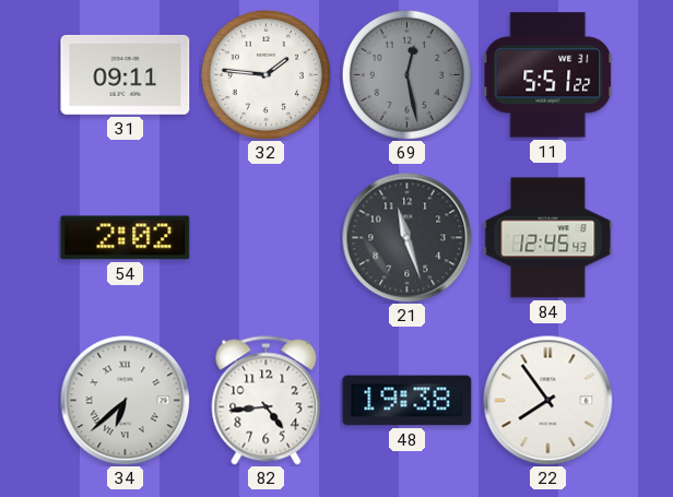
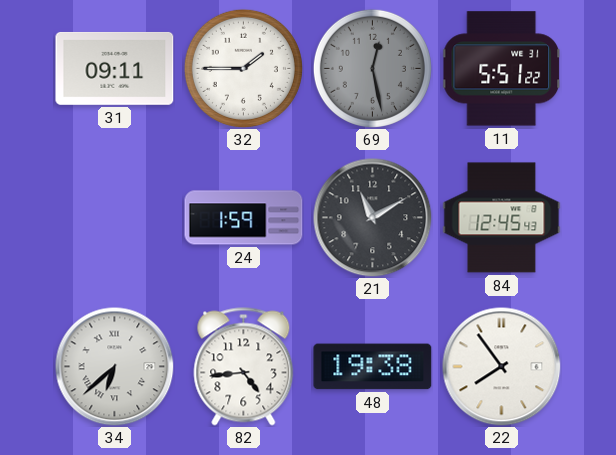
32: 1:46 -> 1:45
54: 2:02 -> none
24: none -> 1:59
21: 11:27 -> 11:10
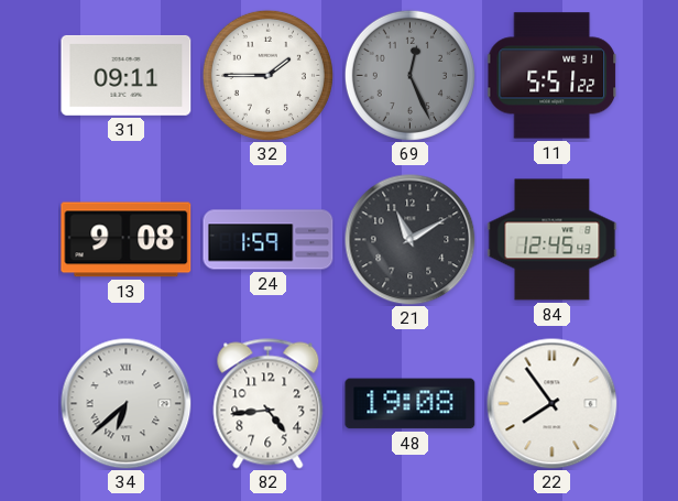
69: 12:28 -> 12:26
13: none -> 9:08
48: 19:38 -> 19:08
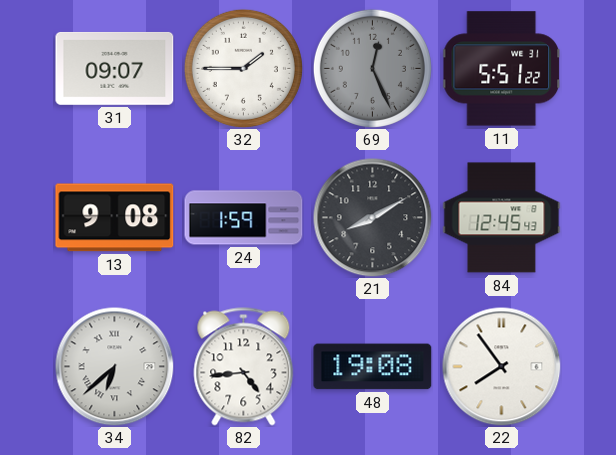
31: 09:11 -> 09:07
21: 11:10 -> 8:10
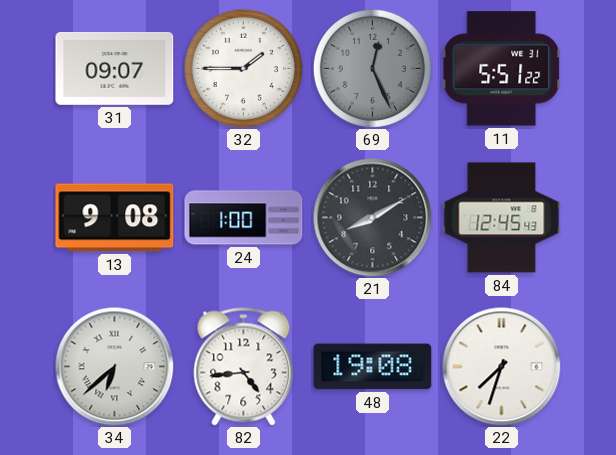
24: 1:59 -> 1:00
22: 7:54 -> 7:33
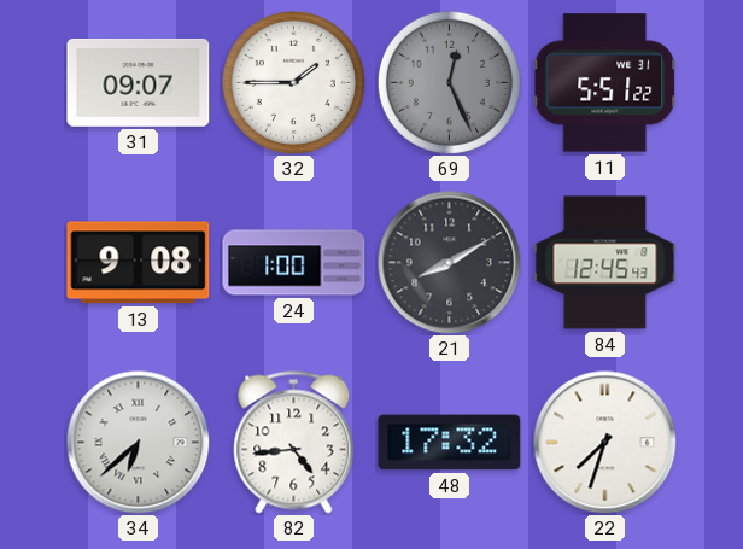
48: 19:08 -> 17:32
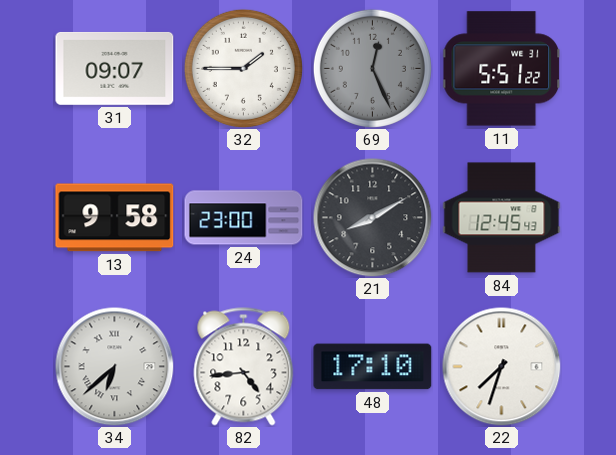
13: 9:08 -> 9:58
24: 1:00 -> 23:00
48: 17:32 -> 17:10
